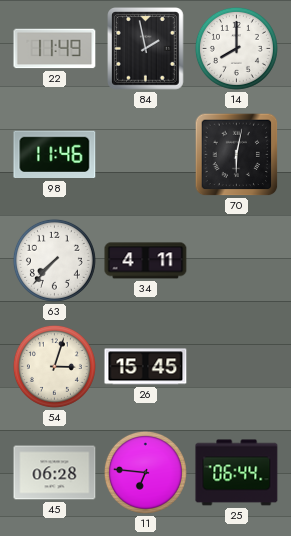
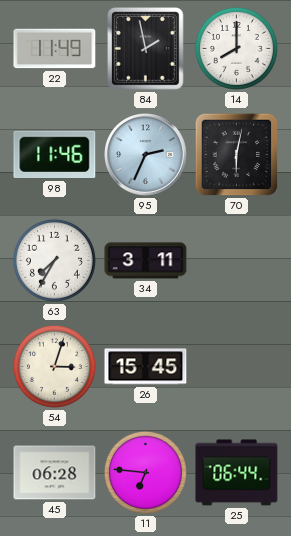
95: none -> 2:34
63: 7:37 -> 7:35
34: 4:11 -> 3:11
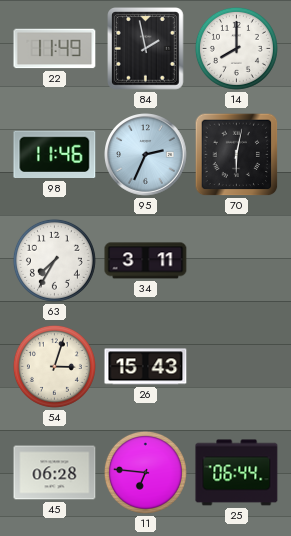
26: 15:45 -> 15:43
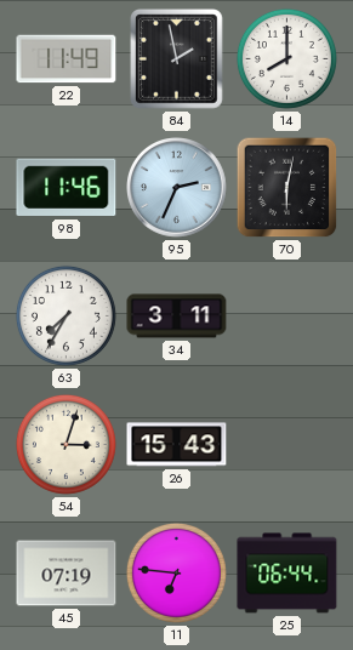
45: 06:28 -> 07:19
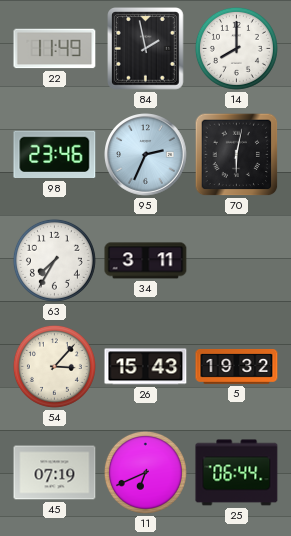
98: 11:46 -> 23:46
54: 3:03 -> 3:07
5: none -> 19:32
11: 6:46 -> 6:41
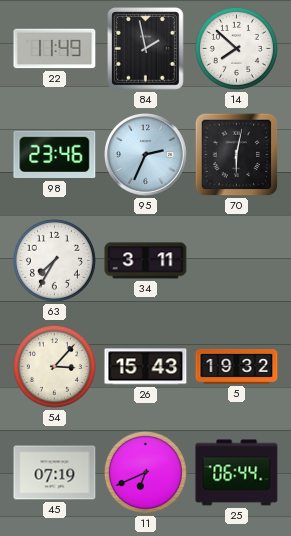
14: 8:00 -> 7:52
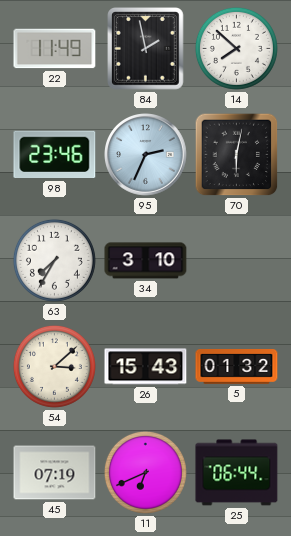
34: 3:11 -> 3:10
54: 3:07 -> 3:08
5: 19:32 -> 01:32
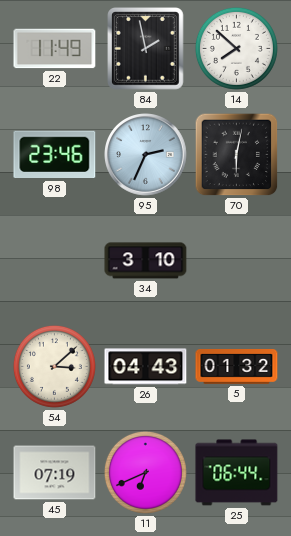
63: 7:35 -> none
26: 15:43 -> 04:43
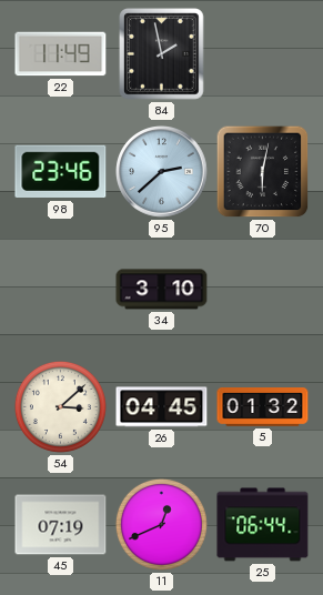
14: 7:52 -> none
95: 2:34 -> 2:38
26: 04:43 -> 04:45
11: 6:41 -> 12:41
